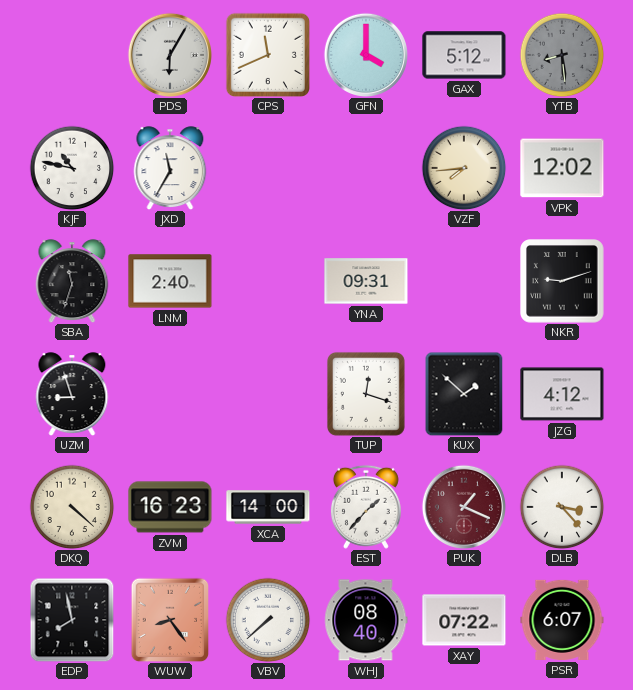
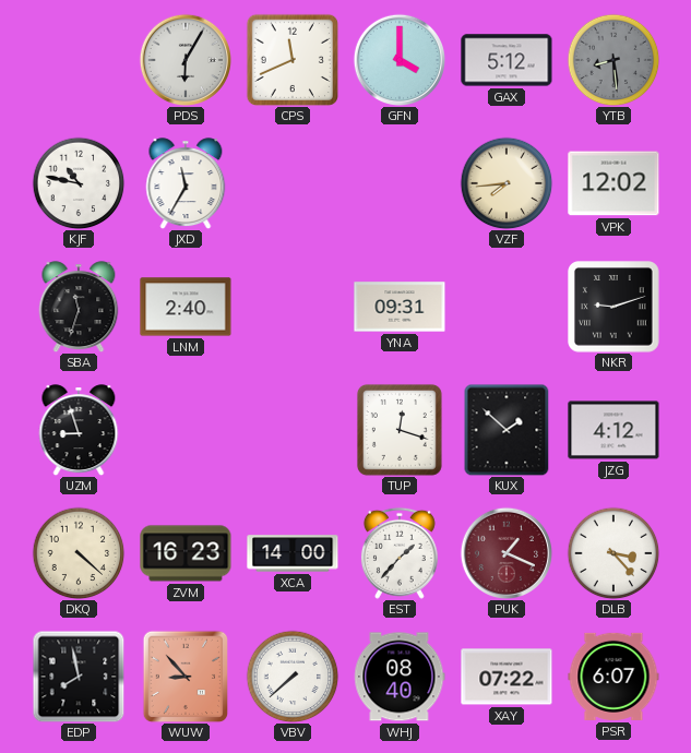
WUW: 8:24 -> 8:53
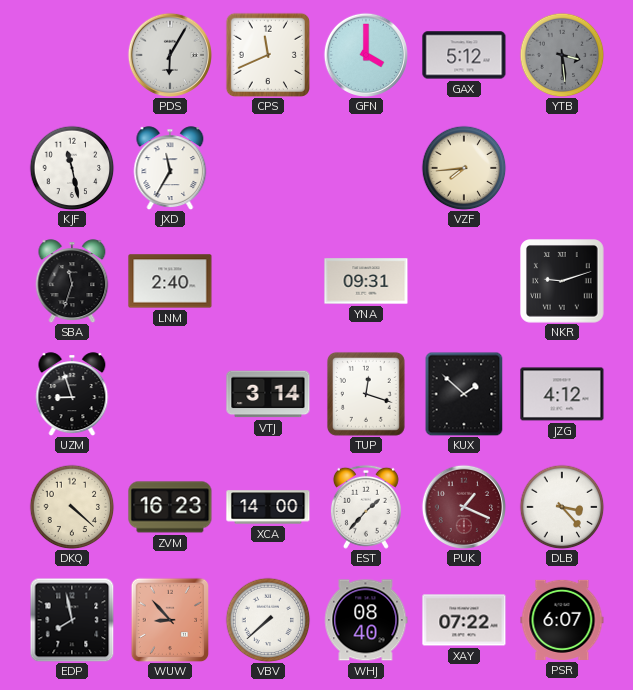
YTB: 8:29 -> 3:29
KJF: 10:47 -> 11:28
VPK: 12:02 -> none
VTJ: none -> 3:14
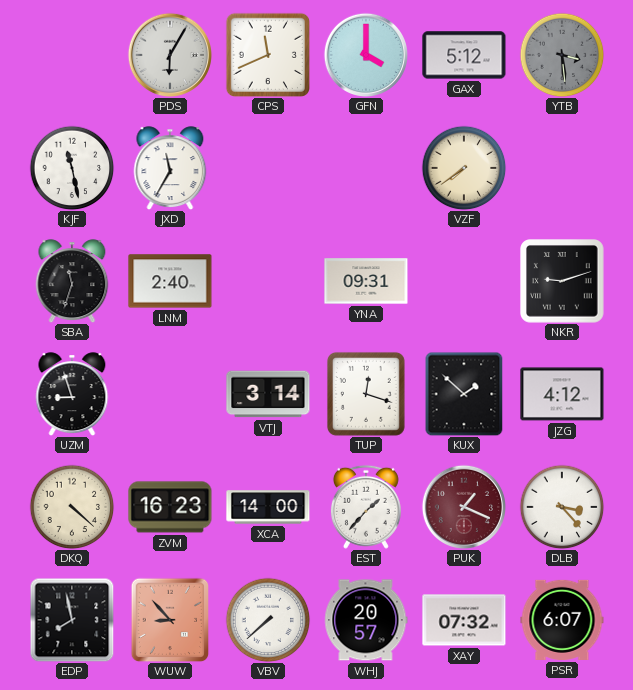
VZF: 7:44 -> 7:39
WHJ: 08:40 -> 20:57
XAY: 07:22 -> 07:32
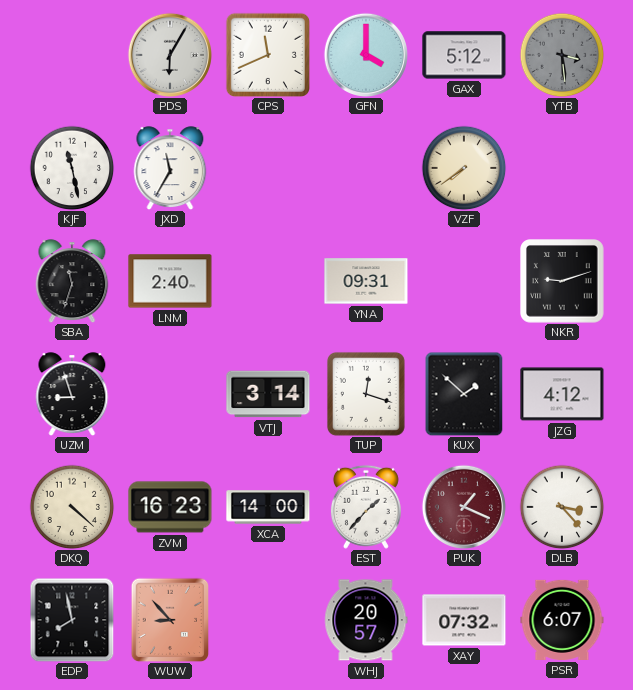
VBV: 7:38 -> none
